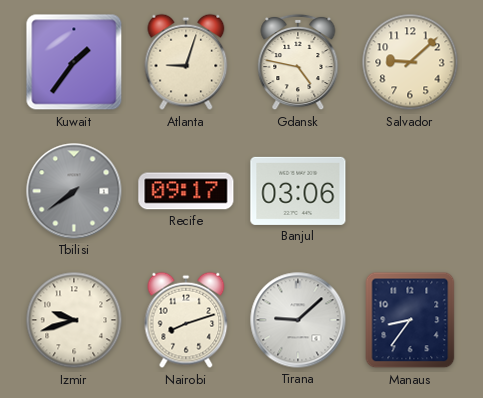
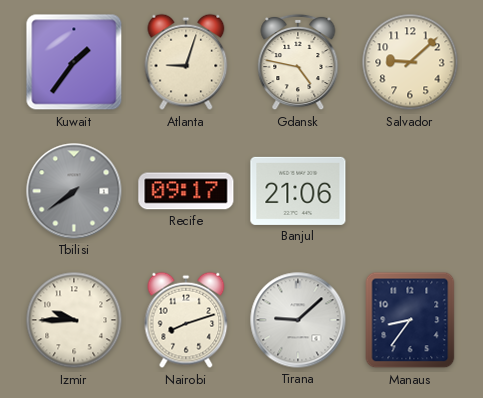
Banjul: 03:06 -> 21:06
Izmir: 9:42 -> 9:45
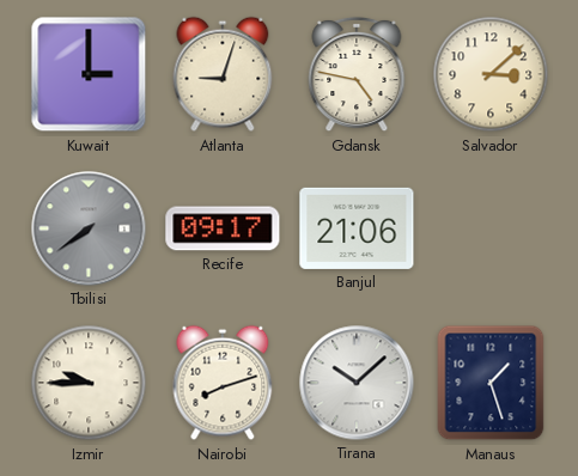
Kuwait: 1:36 -> 3:00
Salvador: 9:08 -> 3:08
Tirana: 9:08 -> 10:08
Manaus: 8:36 -> 1:27
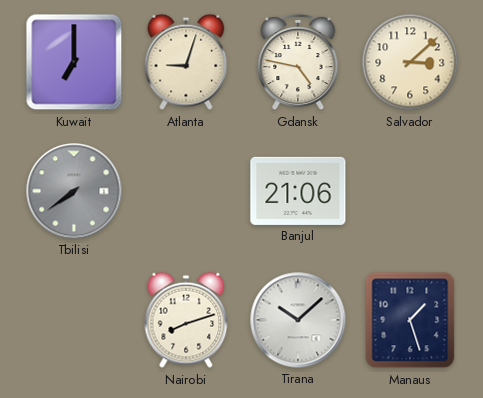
Kuwait: 3:00 -> 7:00
Recife: 09:17 -> none
Izmir: 9:45 -> none
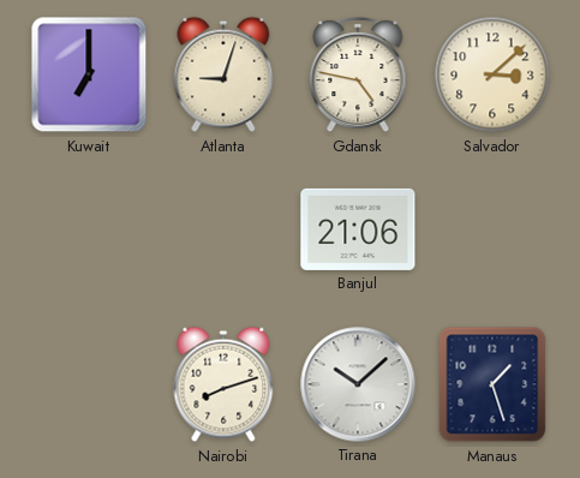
Tbilisi: 7:39 -> none
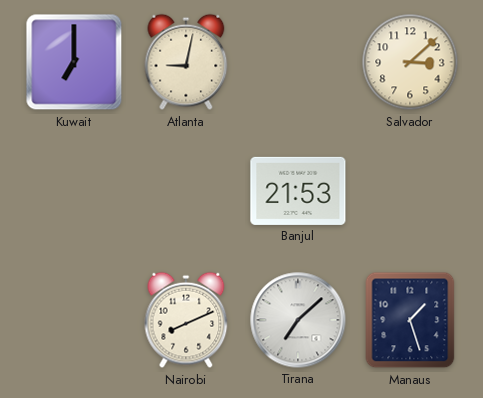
Atlanta: 9:03 -> 9:02
Gdansk: 4:47 -> none
Banjul: 21:06 -> 21:53
Nairobi: 8:12 -> 8:11
Tirana: 10:08 -> 7:08
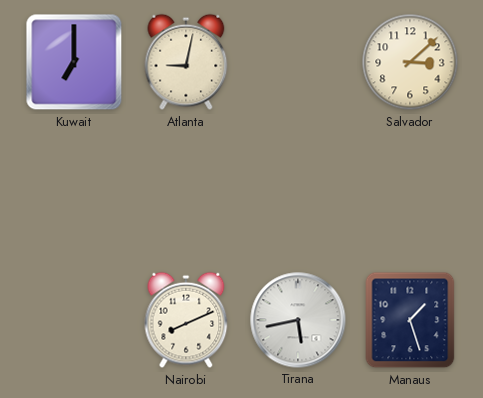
Banjul: 21:53 -> none
Tirana: 7:08 -> 5:43
